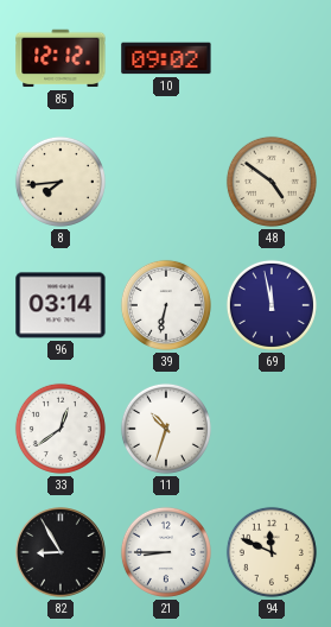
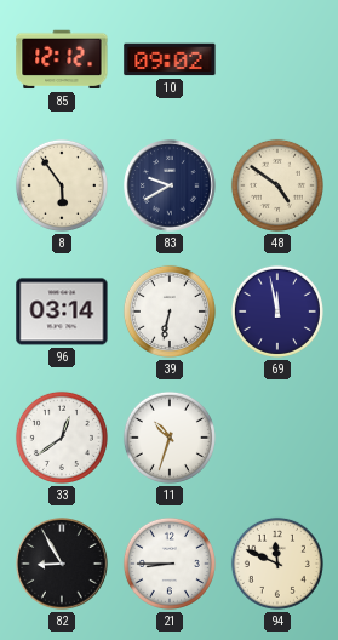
8: 7:44 -> 5:54
83: none -> 9:40
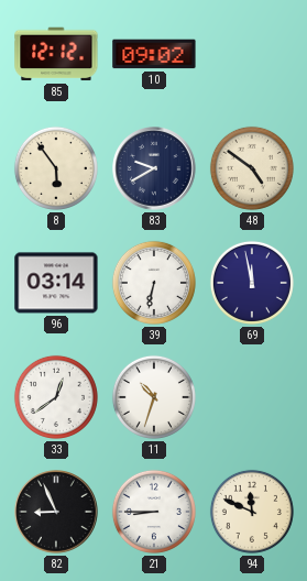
82: 8:55 -> 8:56
